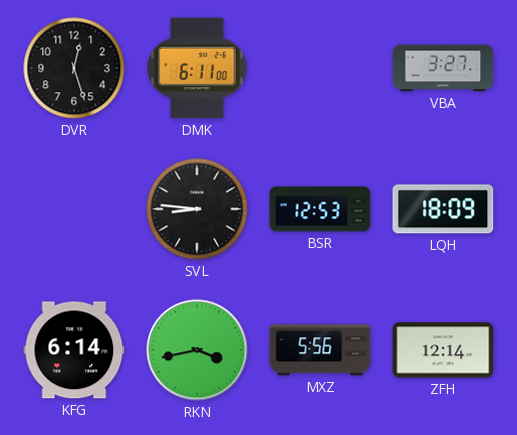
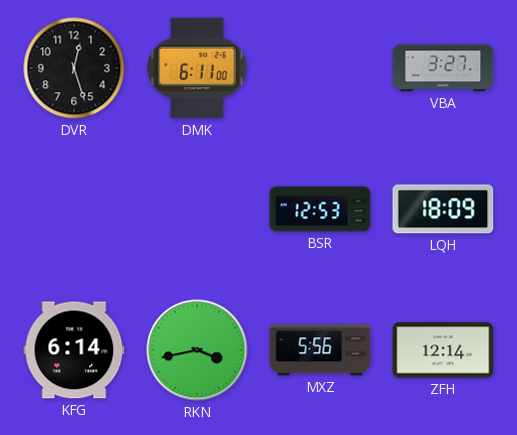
SVL: 8:46 -> none
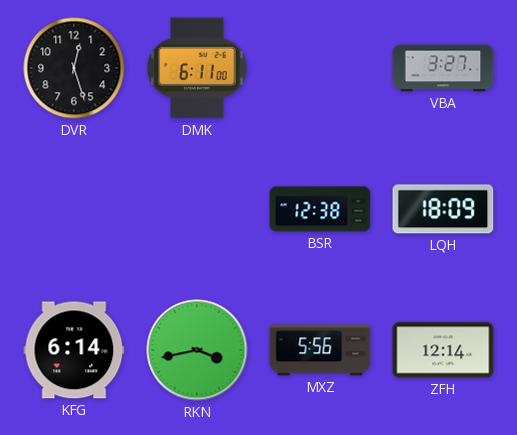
BSR: 12:53 -> 12:38
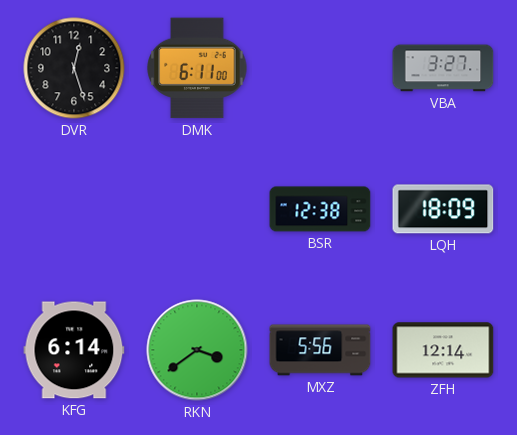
RKN: 3:43 -> 3:39
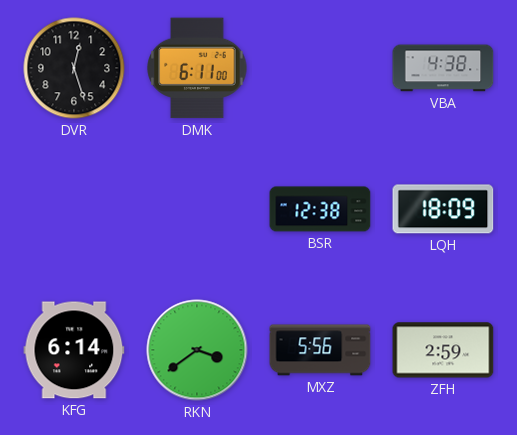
VBA: 3:27 -> 4:38
ZFH: 12:14 -> 2:59
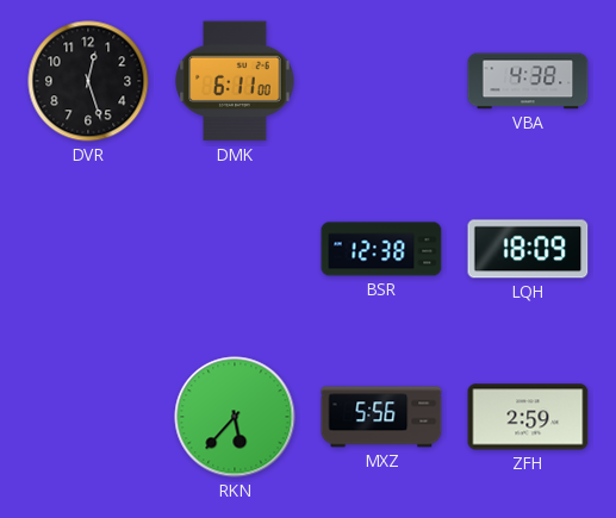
KFG: 6:14 -> none
RKN: 3:39 -> 5:37
